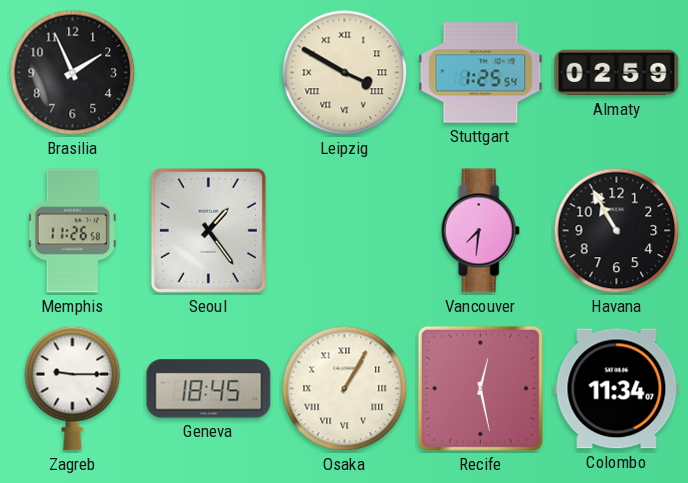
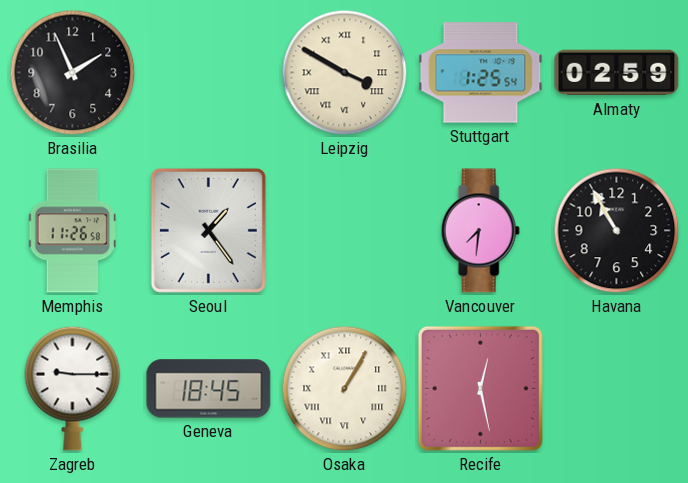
Colombo: 11:34 -> none
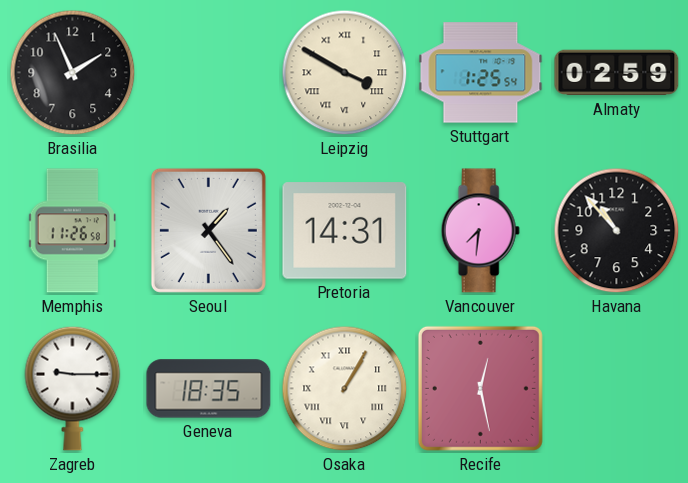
Pretoria: none -> 14:31
Havana: 10:55 -> 10:53
Geneva: 18:45 -> 18:35
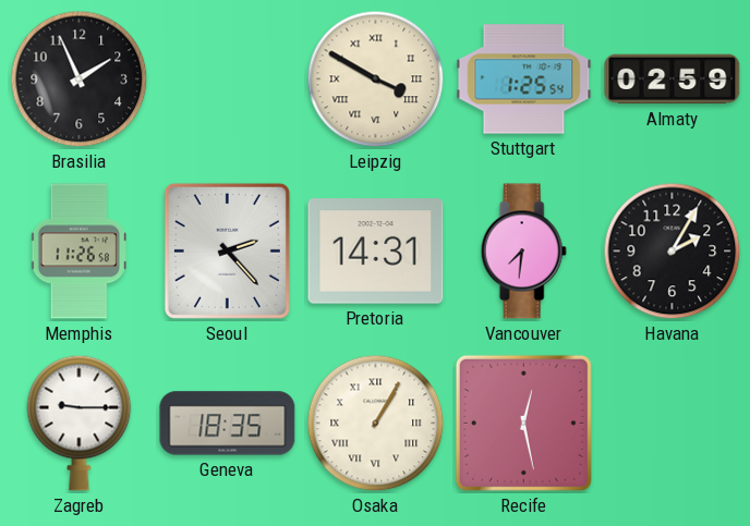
Seoul: 1:24 -> 2:23
Havana: 10:53 -> 2:05
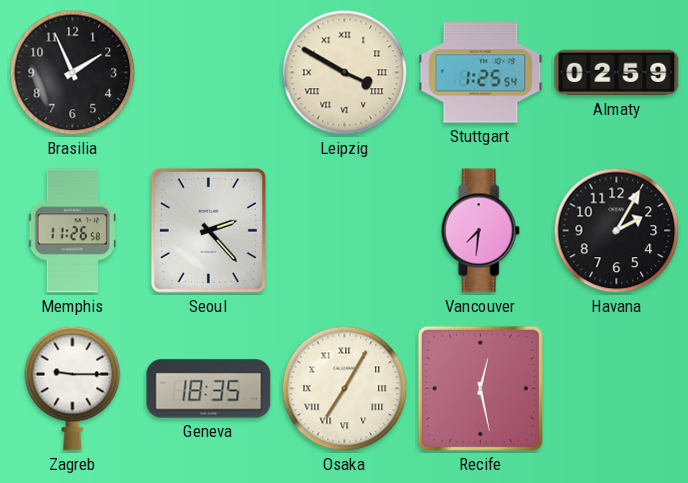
Pretoria: 14:31 -> none
Osaka: 1:05 -> 7:05
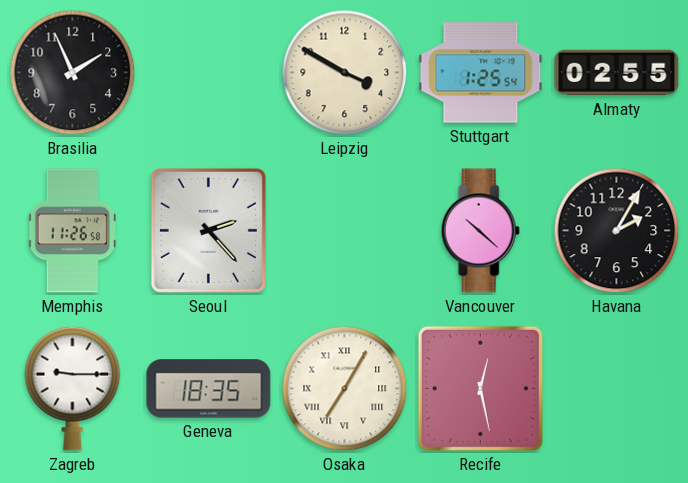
Leipzig numerals: Roman -> Arabic
Almaty: 02:59 -> 02:55
Vancouver: 7:31 -> 10:22
